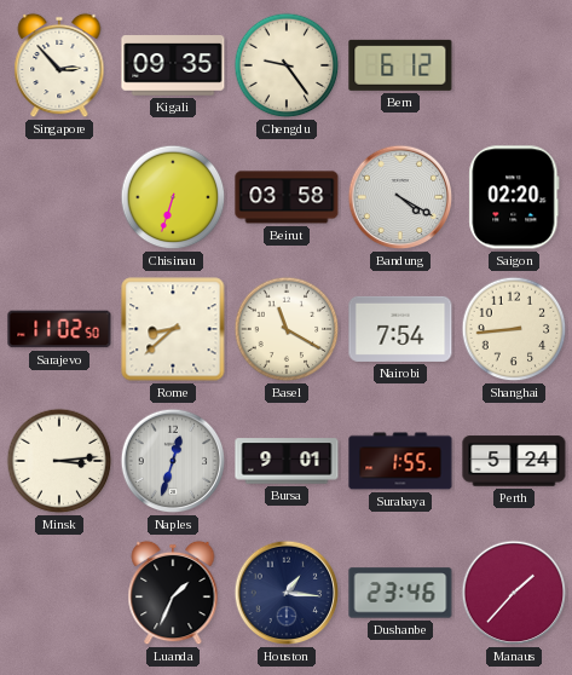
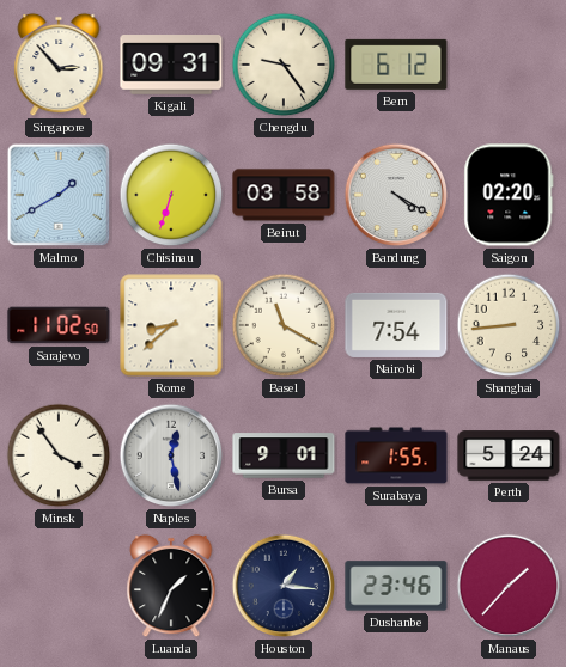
Kigali: 09:35 -> 09:31
Malmo: none -> 1:40
Minsk: 3:14 -> 3:54
Naples: 12:33 -> 12:28
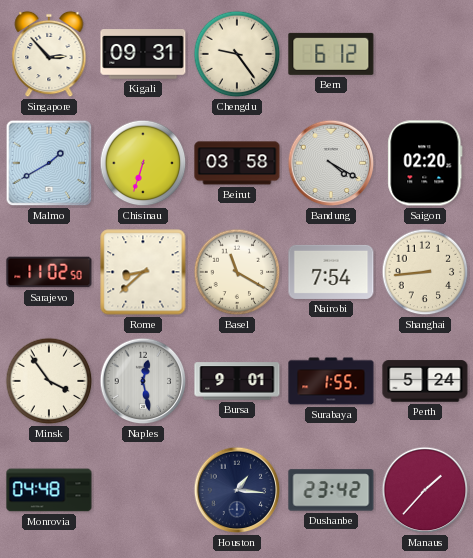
Monrovia: none -> 04:48
Luanda: 1:34 -> none
Dushanbe: 23:46 -> 23:42
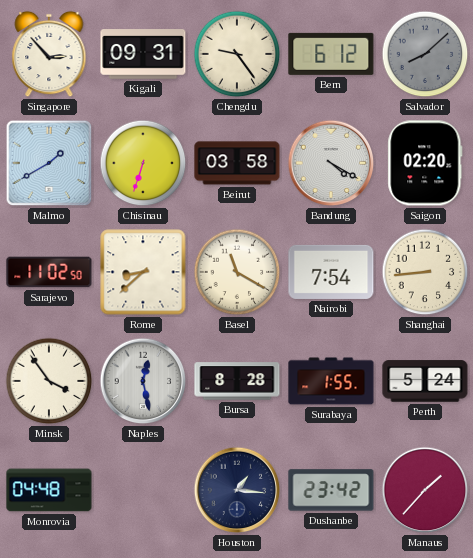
Salvador: none -> 8:08
Bursa: 9:01 -> 8:28
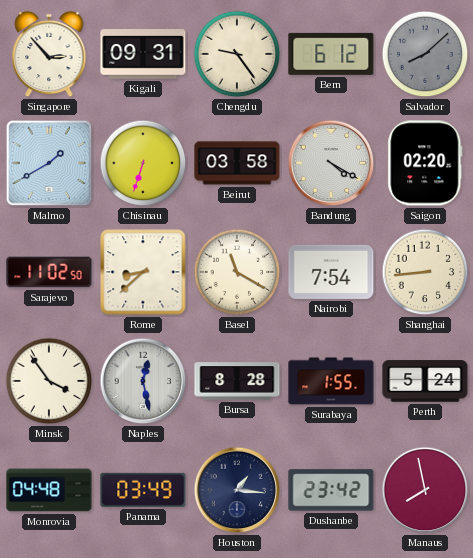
Panama: none -> 03:49
Manaus: 1:37 -> 7:58
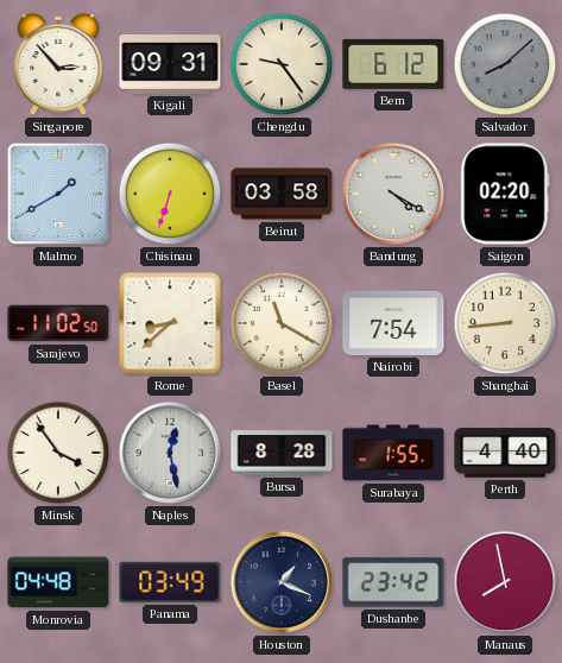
Perth: 5:24 -> 4:40
Houston: 1:16 -> 1:19
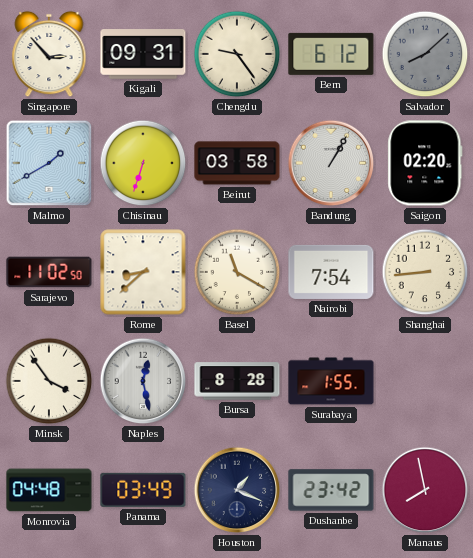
Bandung: 4:20 -> 1:05
Perth: 4:40 -> none
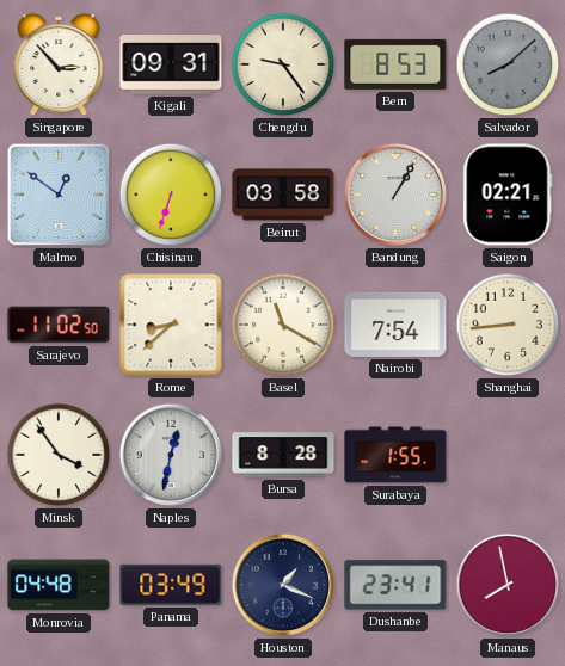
Bern: 6:12 -> 8:53
Malmo: 1:40 -> 12:51
Saigon: 02:20 -> 02:21
Naples: 12:28 -> 12:32
Dushanbe: 23:42 -> 23:41
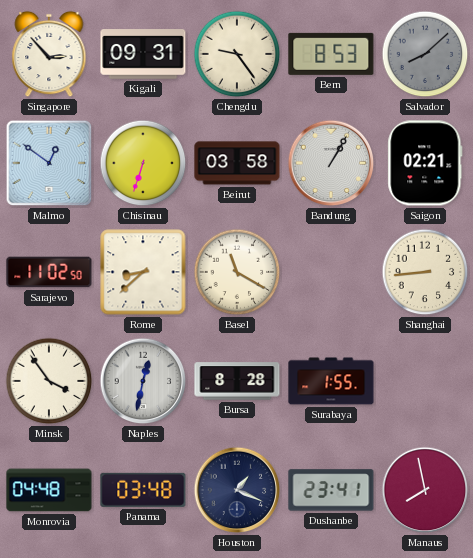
Nairobi: 7:54 -> none
Panama: 03:49 -> 03:48
